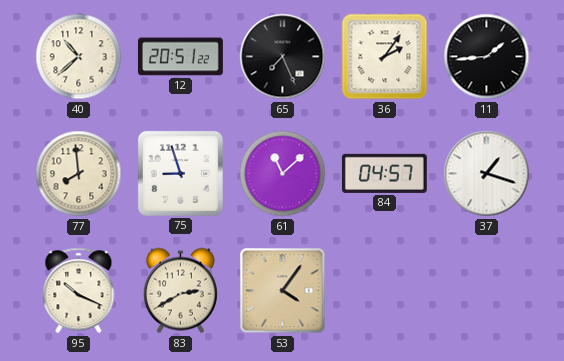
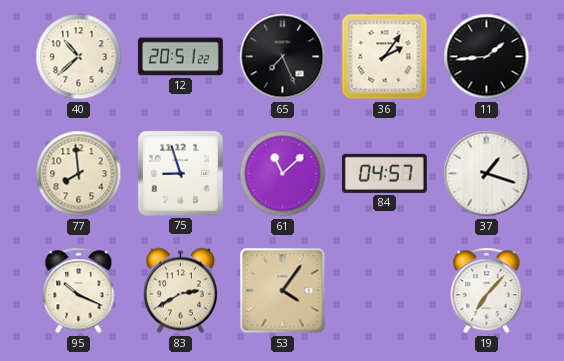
19: none -> 7:07
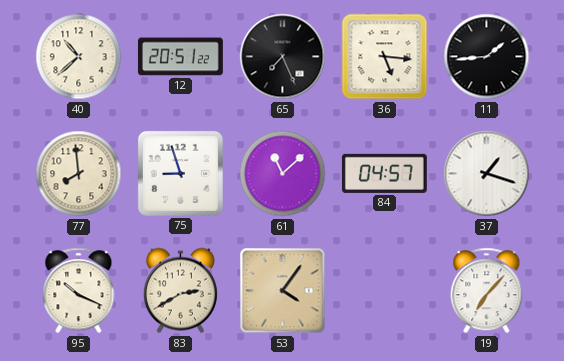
36: 2:06 -> 5:16
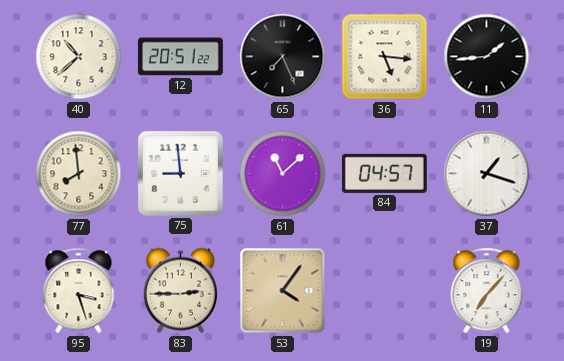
75: 8:57 -> 8:59
95: 10:19 -> 3:27
83: 2:40 -> 2:45
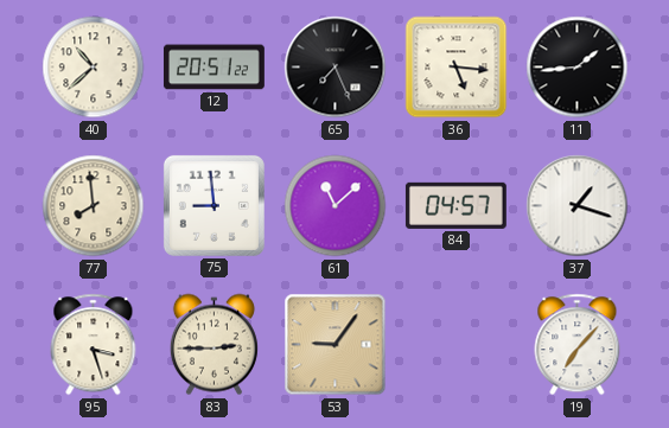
53: 4:06 -> 9:06
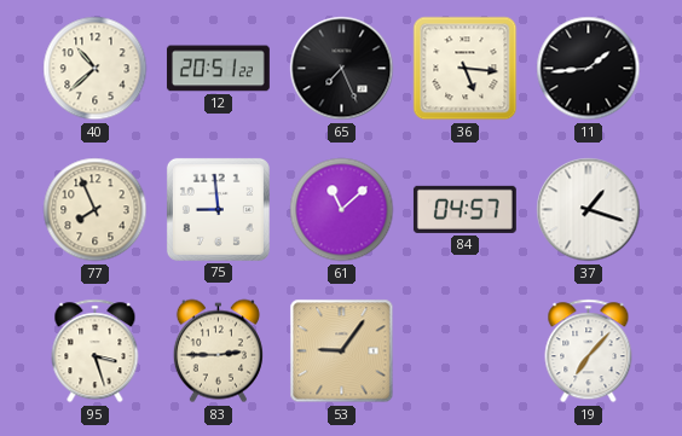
77: 7:59 -> 7:56
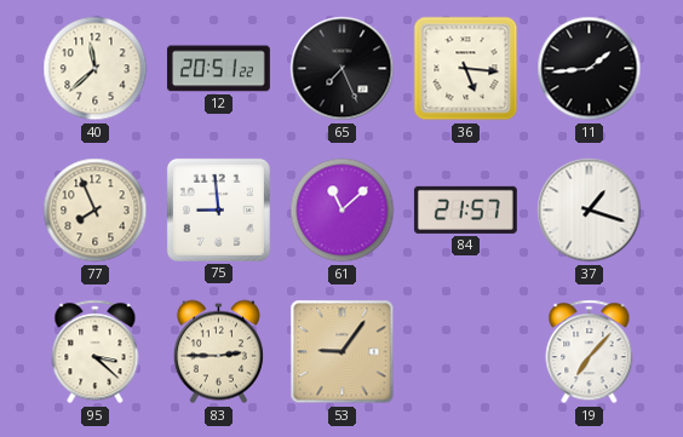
40: 10:38 -> 11:38
84: 04:57 -> 21:57
95: 3:27 -> 3:22
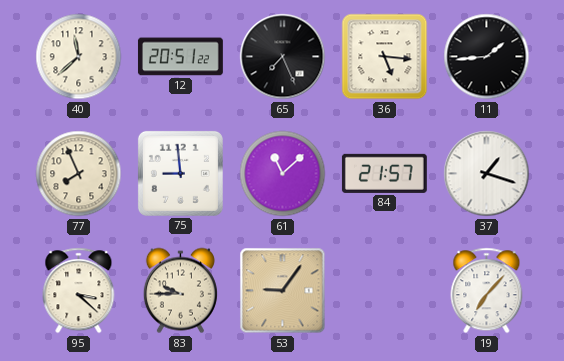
83: 2:45 -> 9:45
